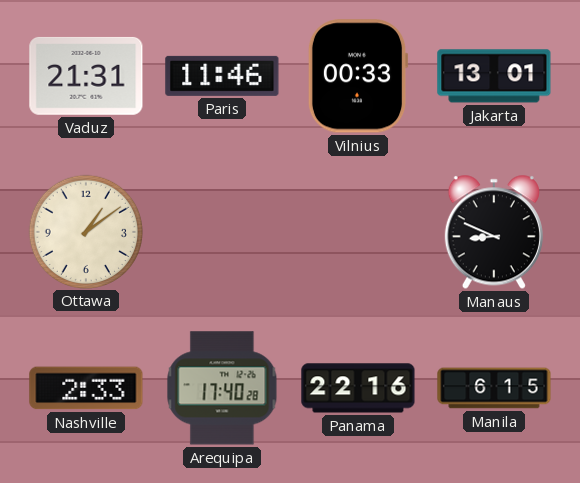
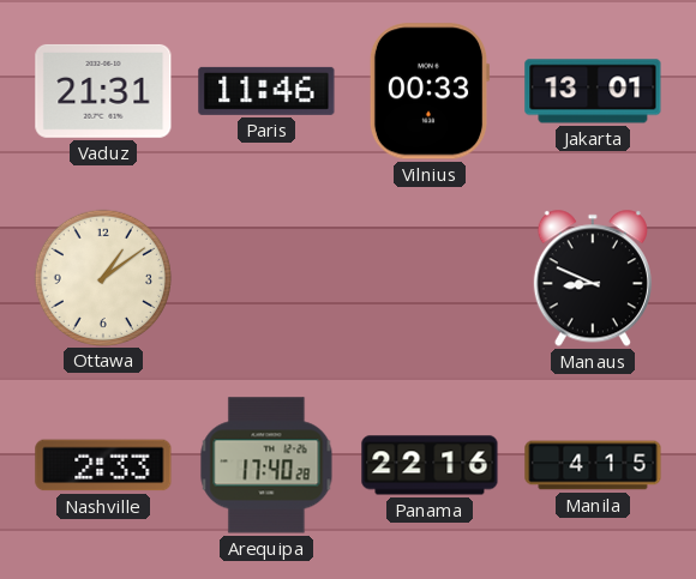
Manila: 6:15 -> 4:15
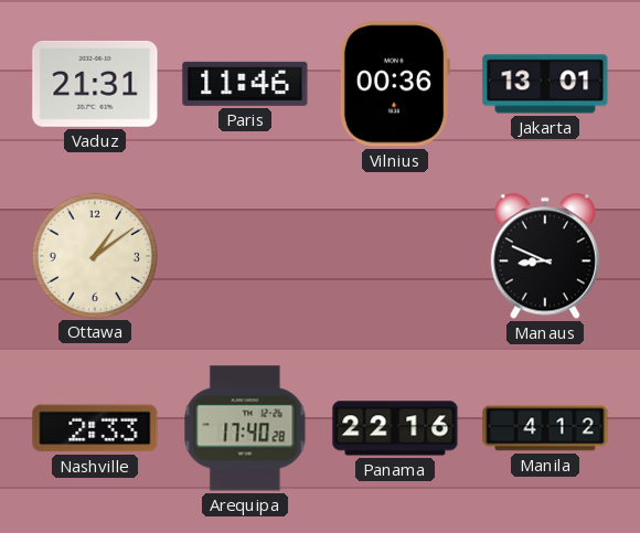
Vilnius: 00:33 -> 00:36
Manila: 4:15 -> 4:12
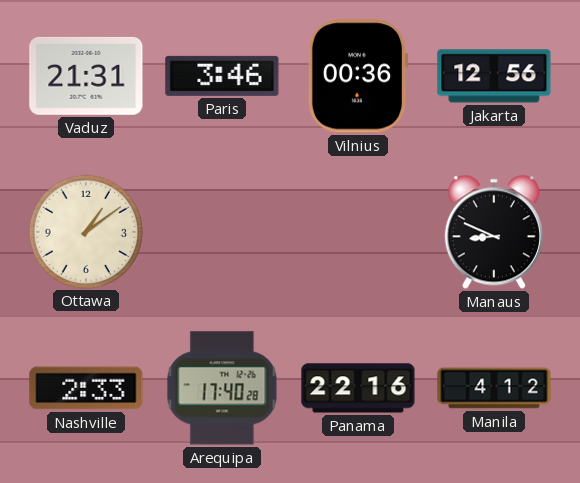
Paris: 11:46 -> 3:46
Jakarta: 13:01 -> 12:56
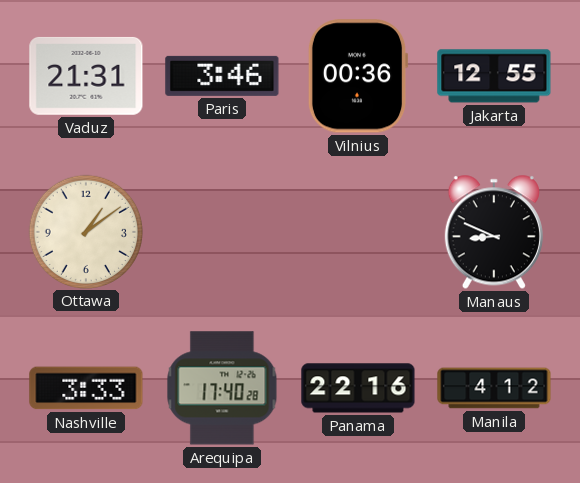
Jakarta: 12:56 -> 12:55
Nashville: 2:33 -> 3:33
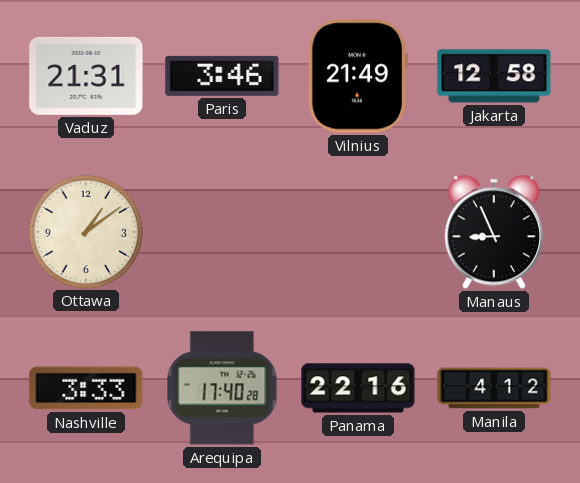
Vilnius: 00:36 -> 21:49
Jakarta: 12:55 -> 12:58
Manaus: 8:49 -> 8:56
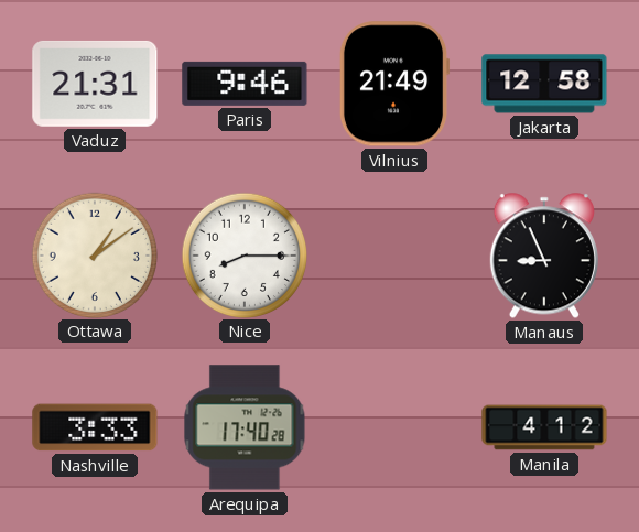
Paris: 3:46 -> 9:46
Nice: none -> 8:15
Panama: 22:16 -> none
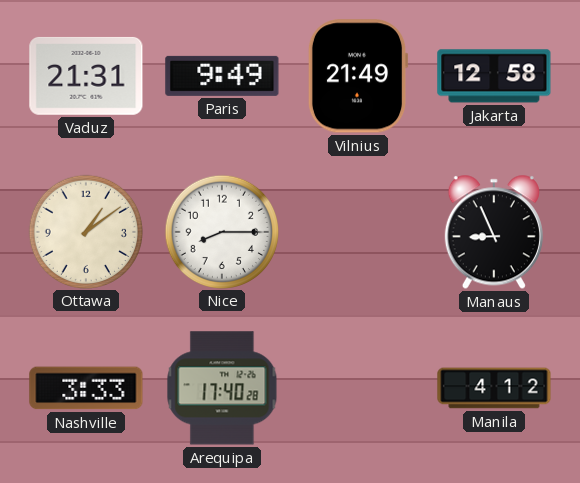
Paris: 9:46 -> 9:49
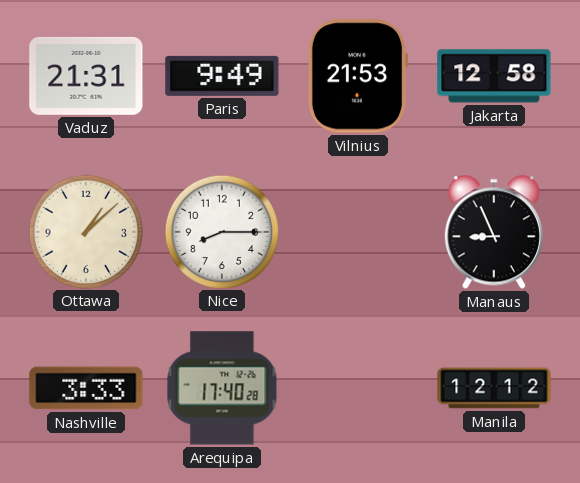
Vilnius: 21:49 -> 21:53
Ottawa: 1:09 -> 1:08
Manila: 4:12 -> 12:12
